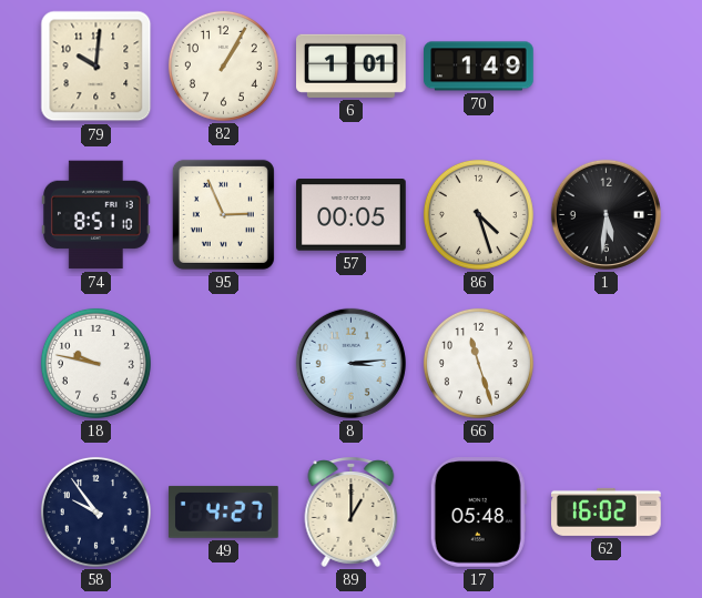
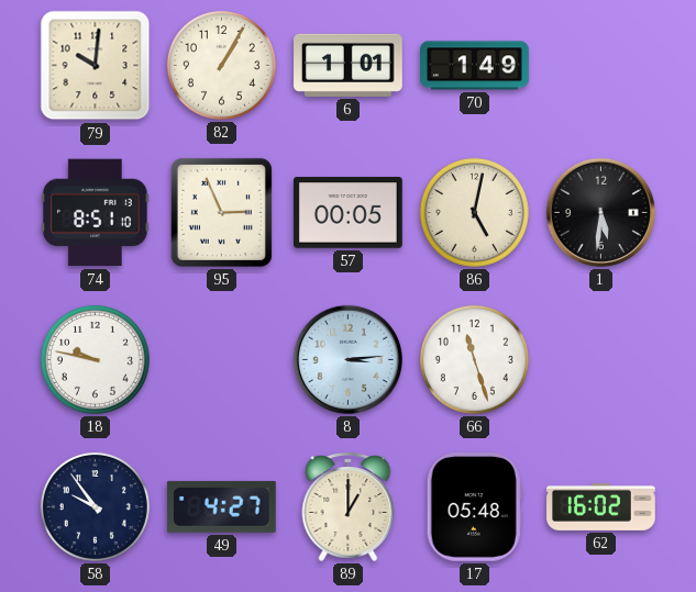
86: 4:27 -> 5:02
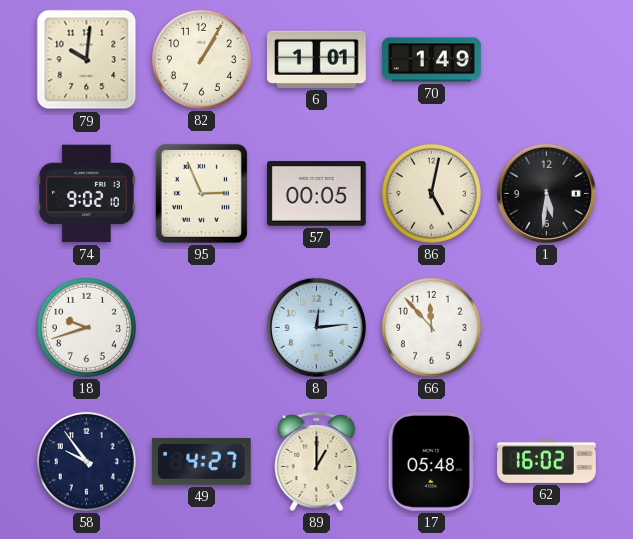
74: 8:51 -> 9:02
18: 9:47 -> 9:42
8: 3:14 -> 12:14
66: 11:27 -> 11:53
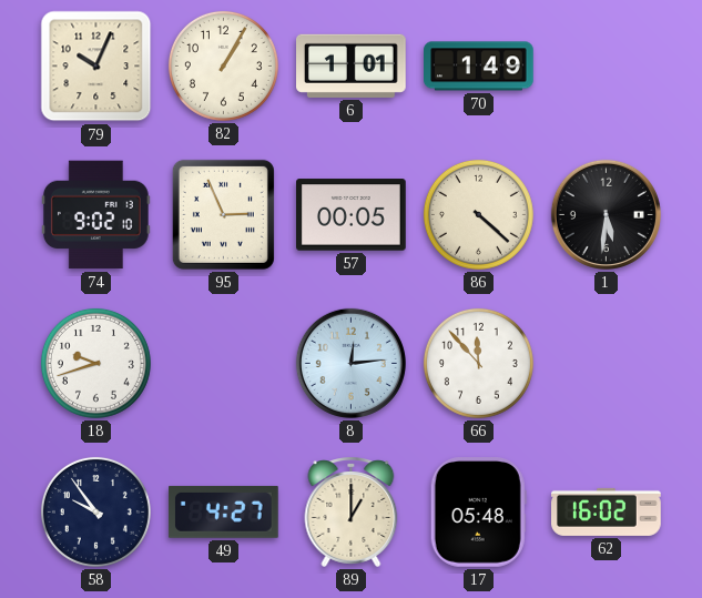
79: 10:01 -> 10:04
86: 5:02 -> 4:22
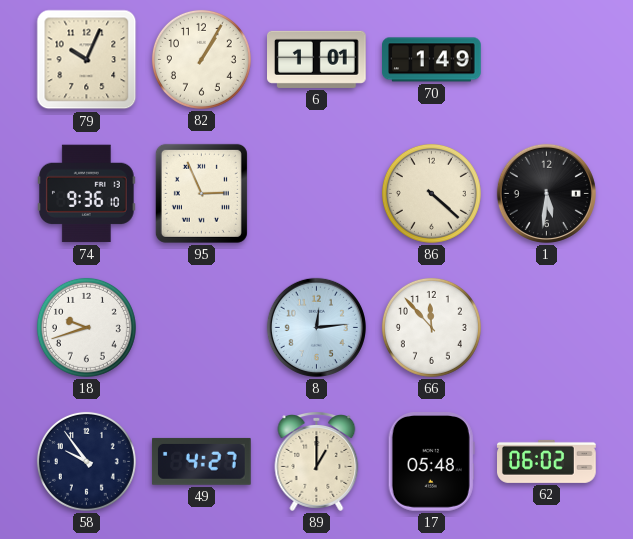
74: 9:02 -> 9:36
57: 00:05 -> none
62: 16:02 -> 06:02
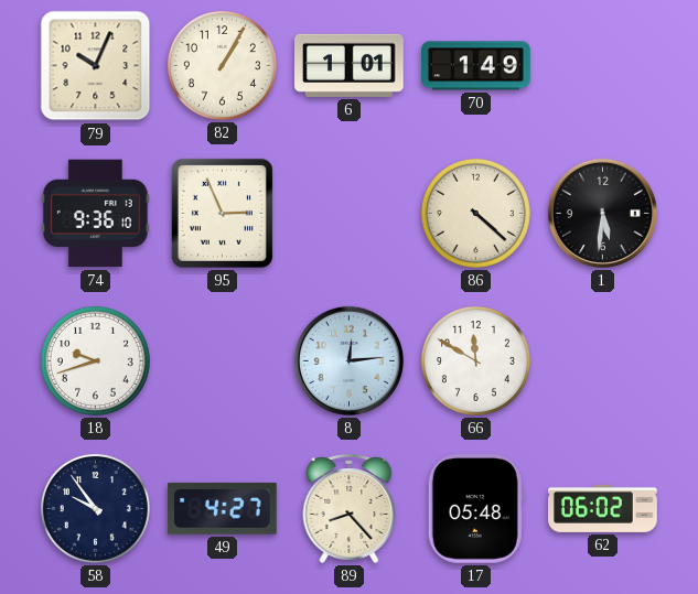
66: 11:53 -> 11:50
89: 1:00 -> 8:23
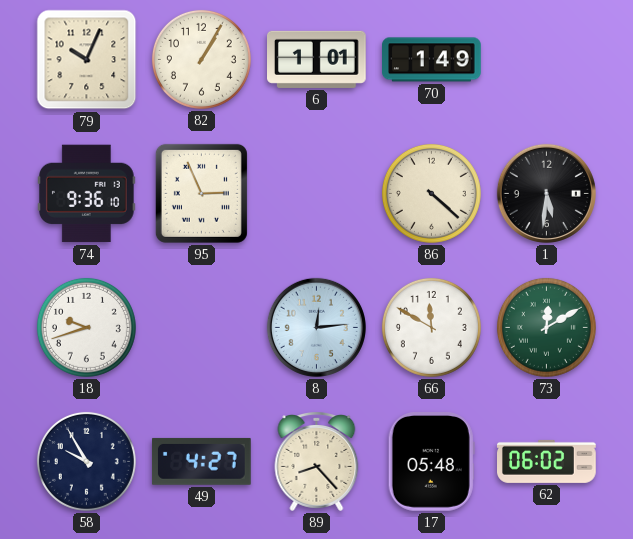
73: none -> 12:10
58: 9:54 -> 9:55
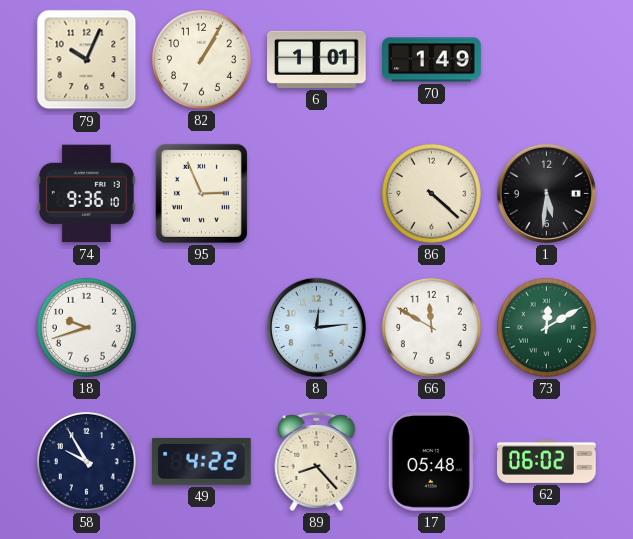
49: 4:27 -> 4:22
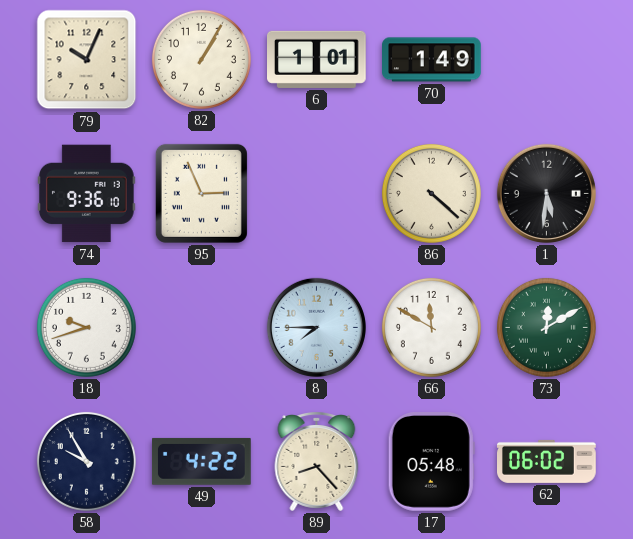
8: 12:14 -> 7:45
